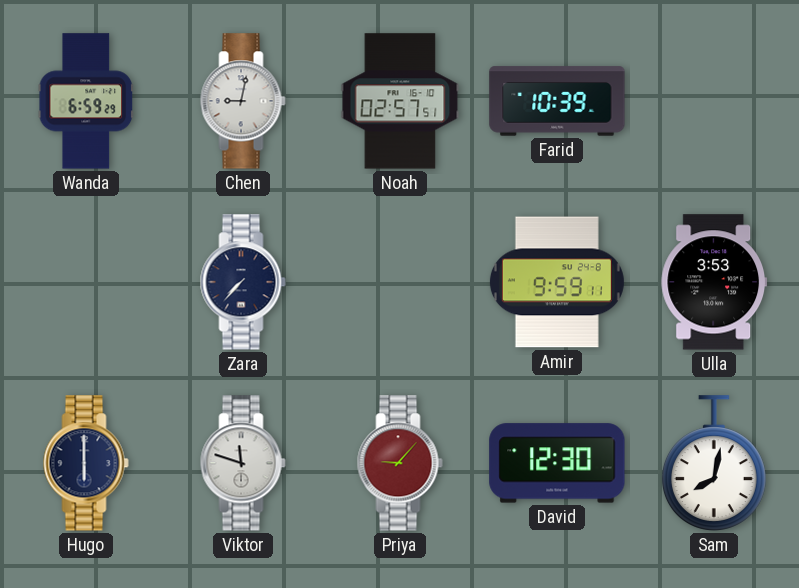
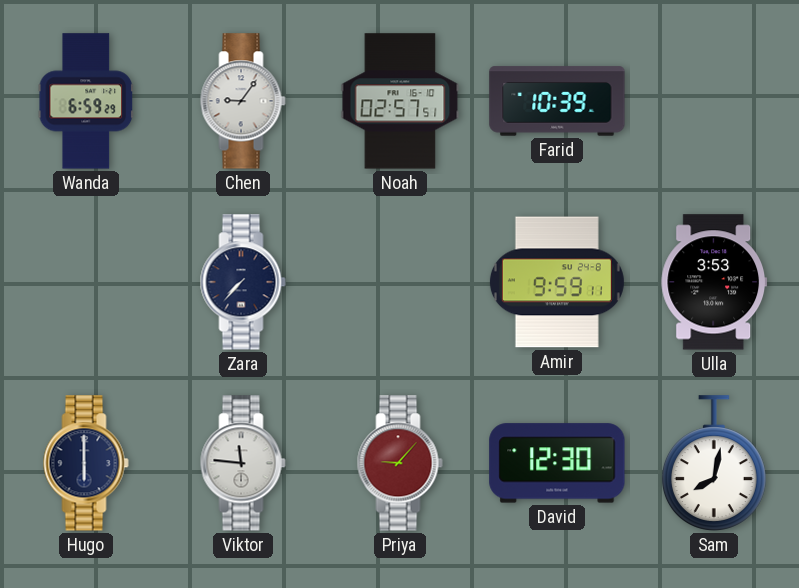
Chen: 9:02 -> 9:06
Viktor: 11:48 -> 11:46
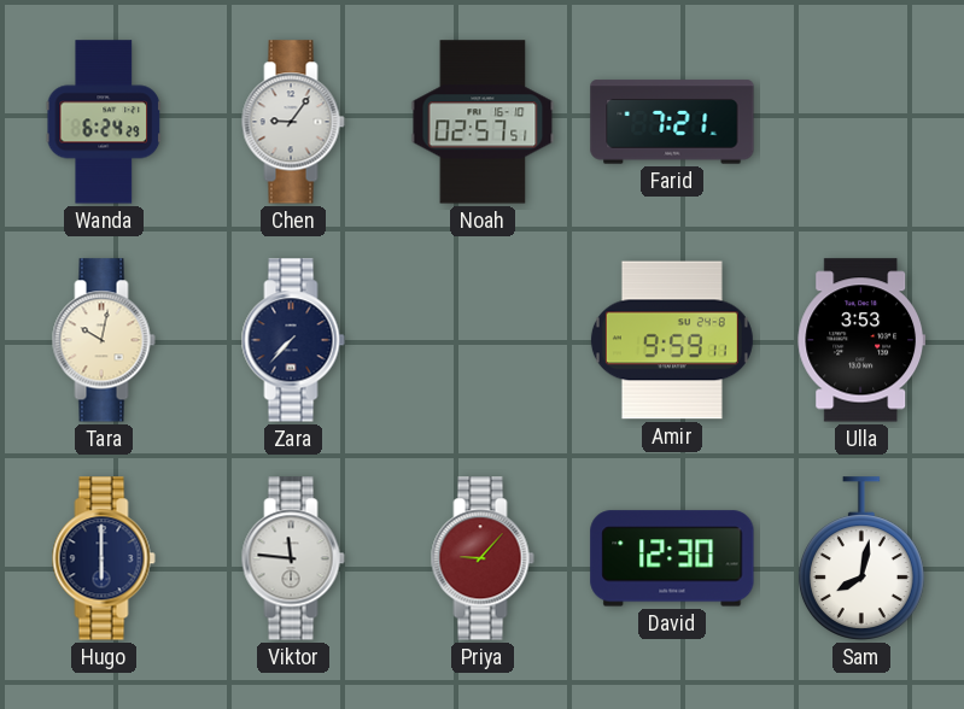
Wanda: 6:59 -> 6:24
Farid: 10:39 -> 7:21
Tara: none -> 10:02
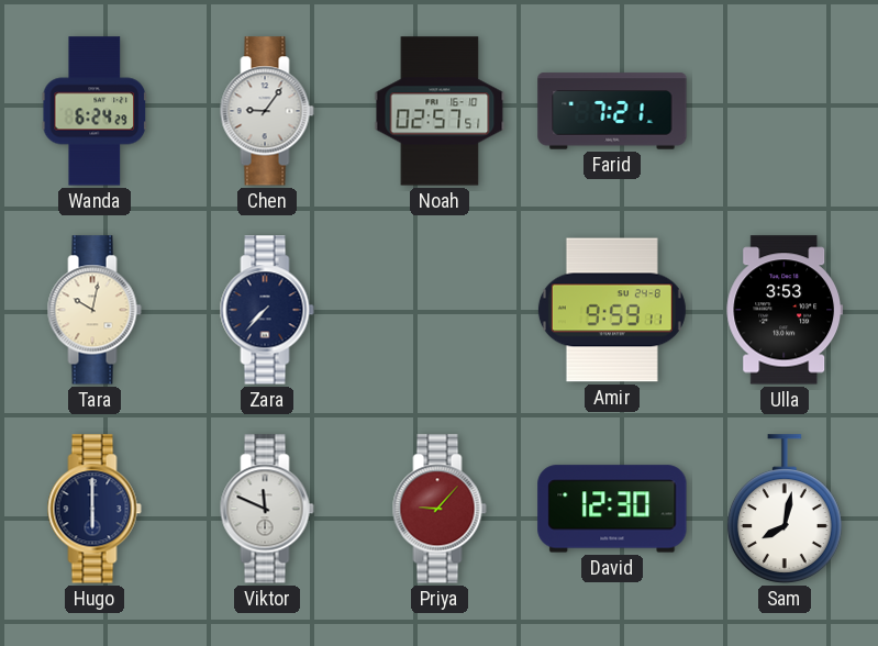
Viktor: 11:46 -> 11:49
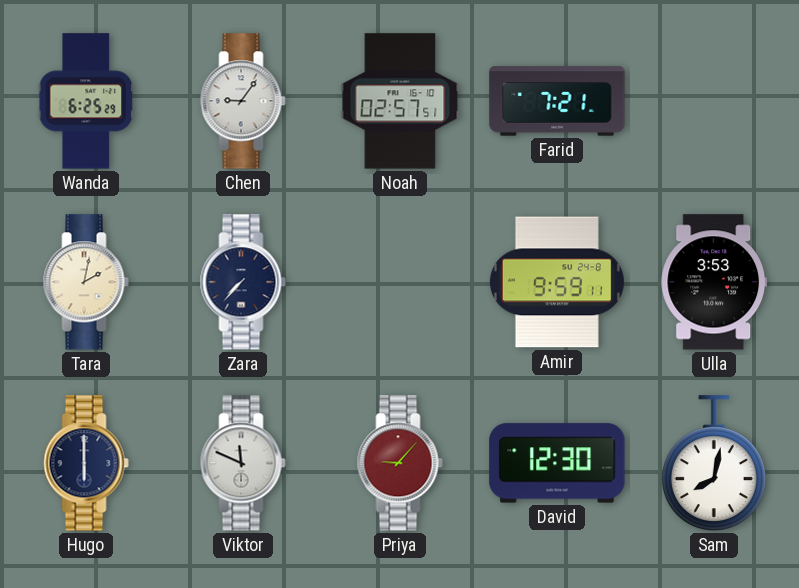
Wanda: 6:24 -> 6:25
Tara: 10:02 -> 2:02
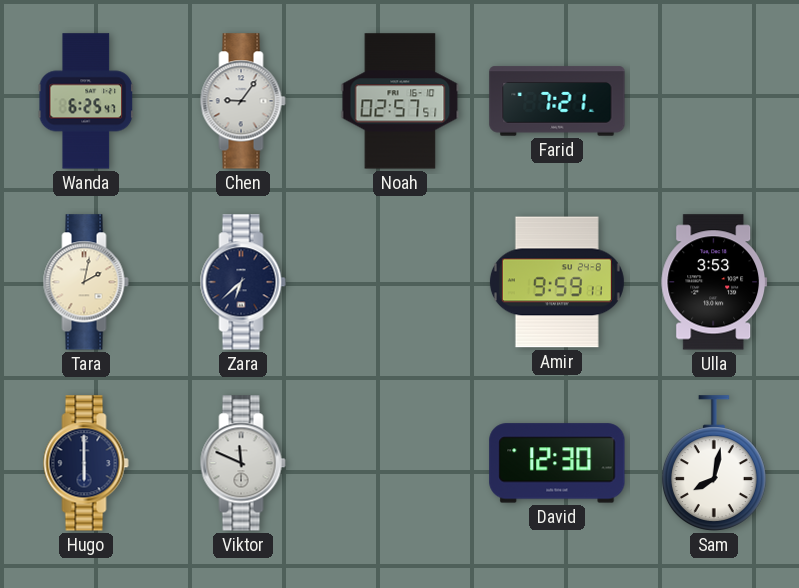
Wanda: 6:25:29 -> 6:25:47
Zara: 7:37 -> 6:38
Priya: 9:07 -> none
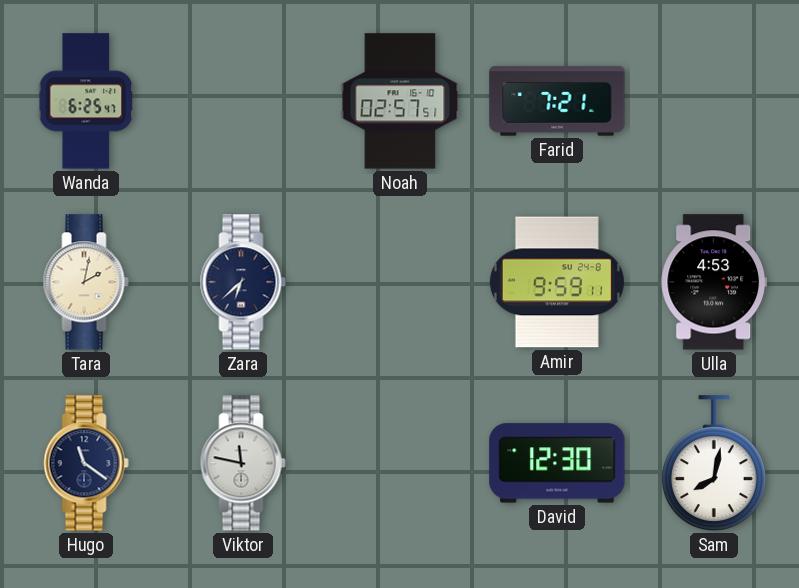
Chen: 9:06 -> none
Ulla: 3:53 -> 4:53
Hugo: 6:00 -> 11:21
Viktor: 11:49 -> 11:47
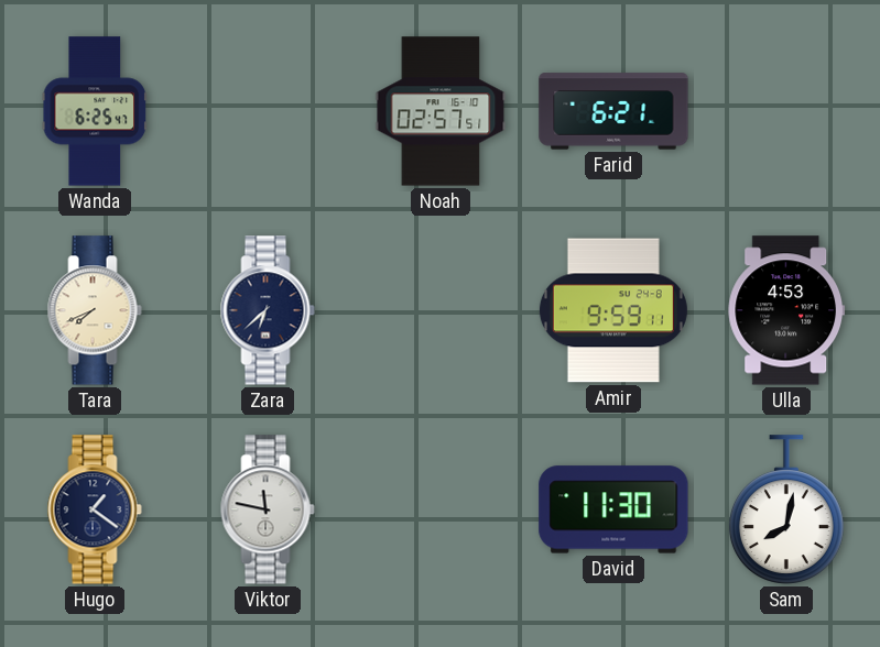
Farid: 7:21 -> 6:21
Tara: 2:02 -> 7:41
Hugo: 11:21 -> 1:21
David: 12:30 -> 11:30
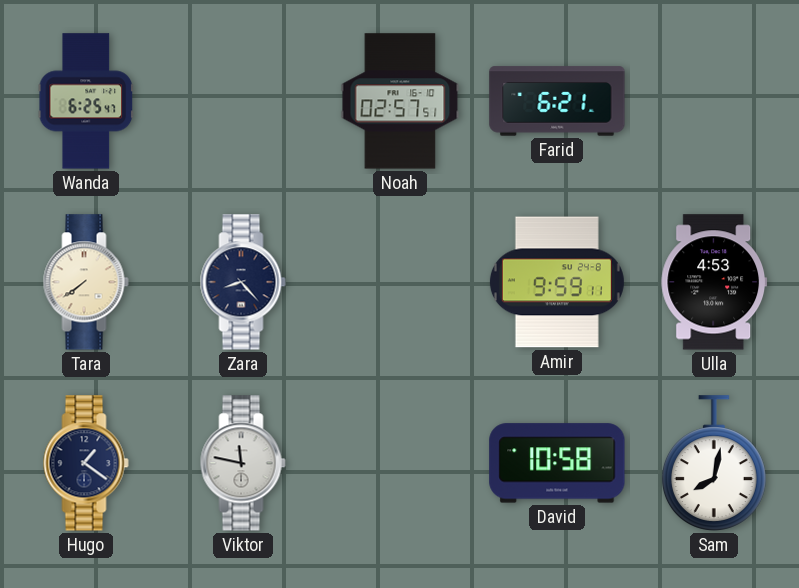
Tara: 7:41 -> 7:39
Zara: 6:38 -> 8:23
David: 11:30 -> 10:58
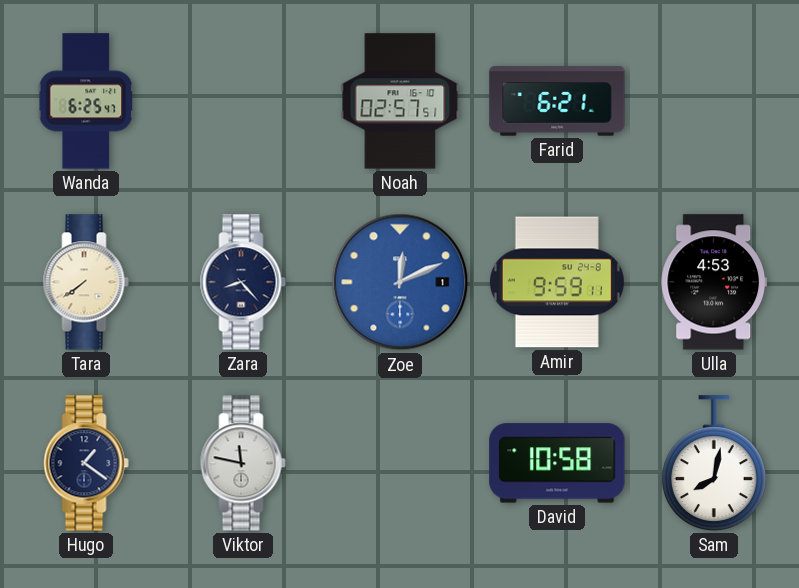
Zoe: none -> 12:11
